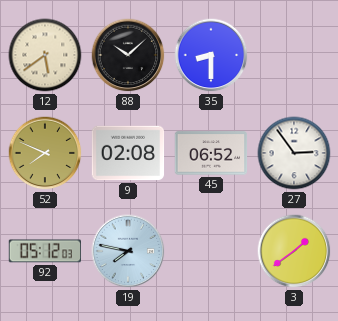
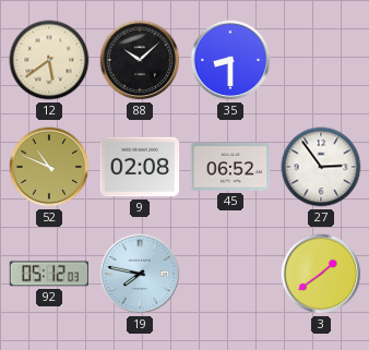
52: 7:49 -> 10:49
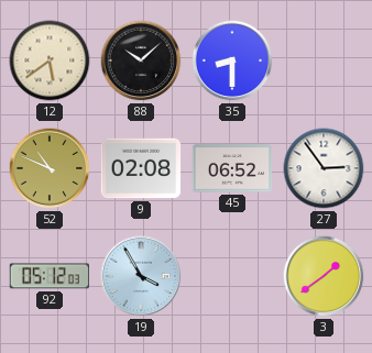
19: 7:47 -> 3:55
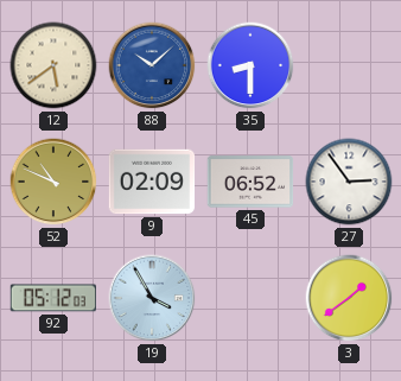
88 dial: black -> blue
9: 02:08 -> 02:09
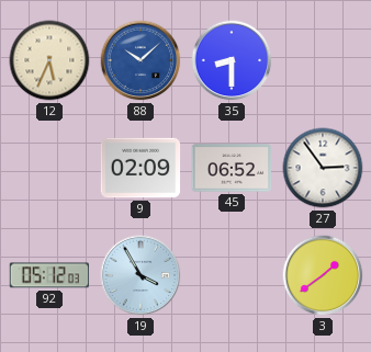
12: 5:39 -> 5:34
52: 10:49 -> none
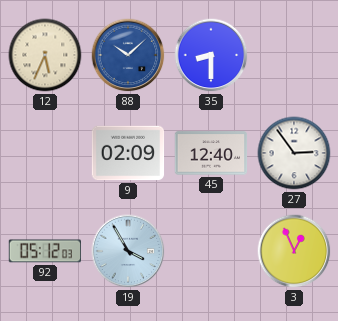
45: 06:52 -> 12:40
3: 1:39 -> 12:56
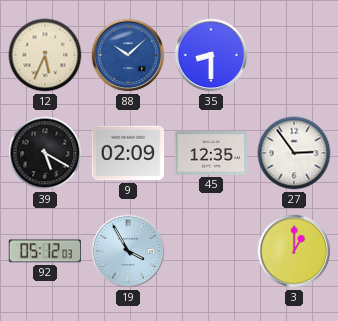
39: none -> 5:20
45: 12:40 -> 12:35
3: 12:56 -> 1:00
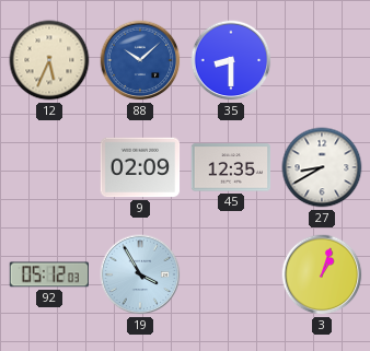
39: 5:20 -> none
27: 2:54 -> 8:40
3: 1:00 -> 1:03
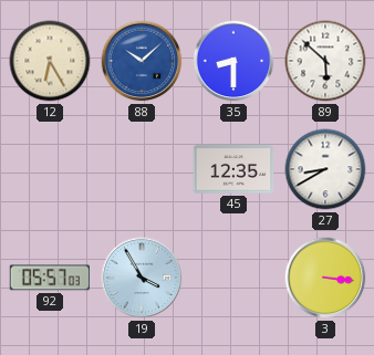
12: 5:34 -> 6:25
89: none -> 5:52
9: 02:09 -> none
92: 05:12 -> 05:57
3: 1:03 -> 3:16
